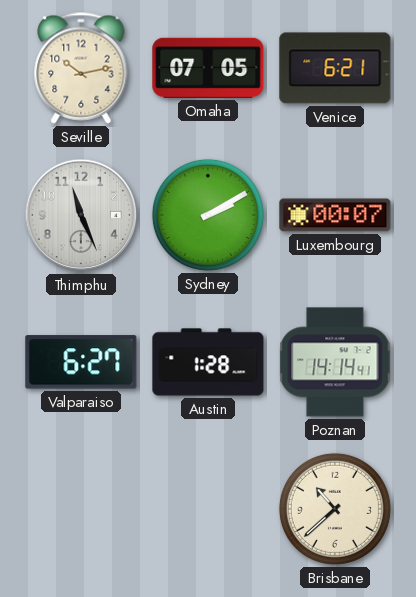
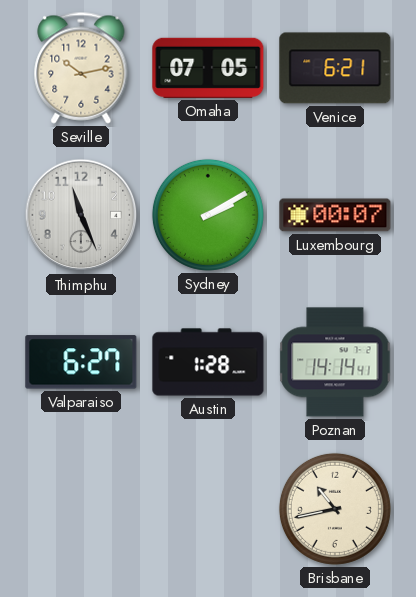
Brisbane: 10:38 -> 10:43
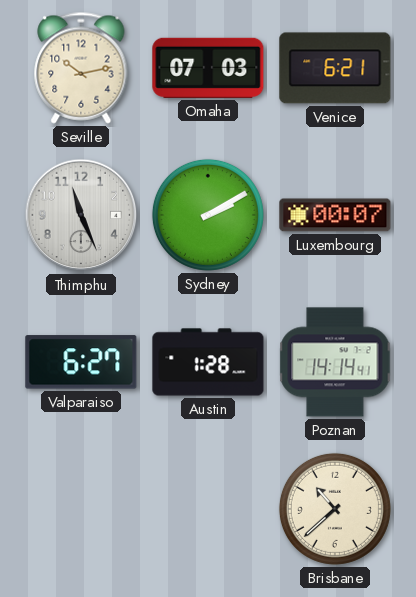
Omaha: 07:05 -> 07:03
Brisbane: 10:43 -> 10:38
